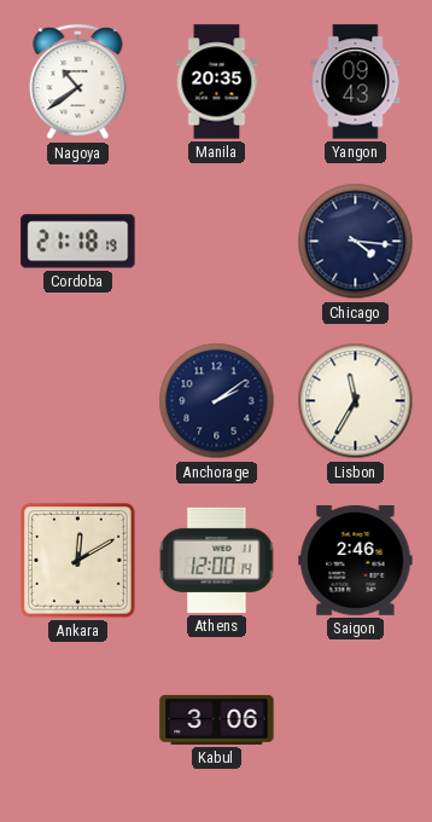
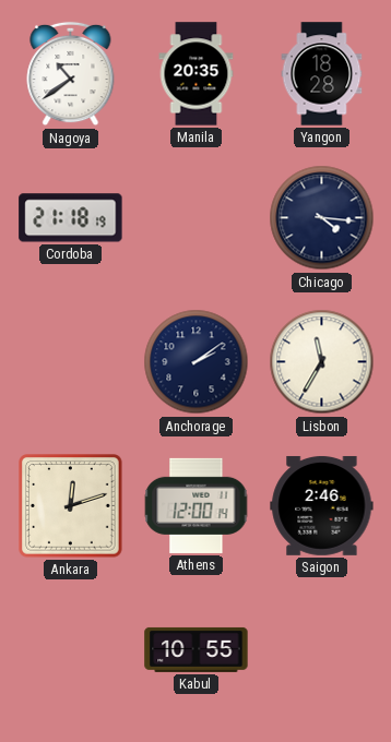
Yangon: 09:43 -> 18:28
Ankara: 12:10 -> 12:12
Kabul: 3:06 -> 10:55
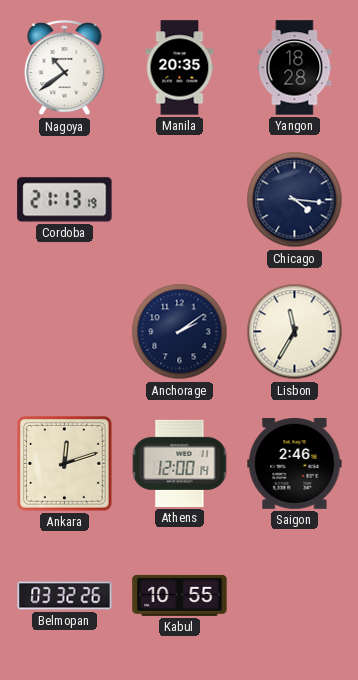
Cordoba: 21:18 -> 21:13
Belmopan: none -> 03:32
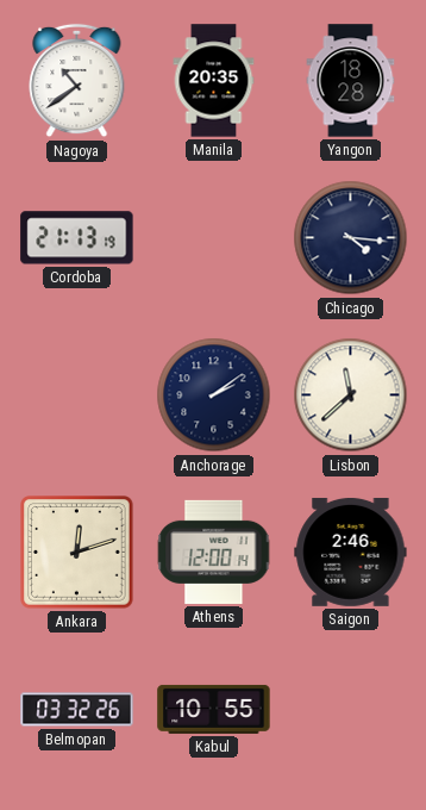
Lisbon: 11:35 -> 11:38
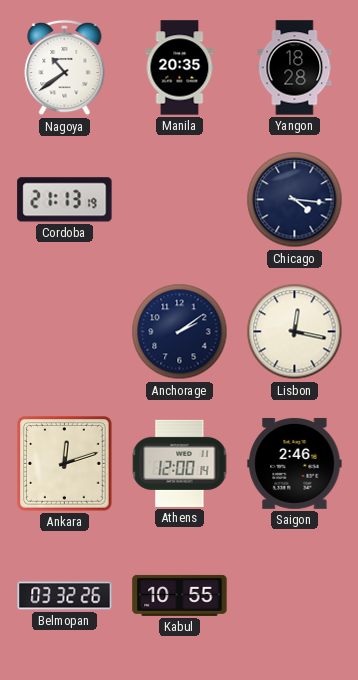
Lisbon: 11:38 -> 12:17
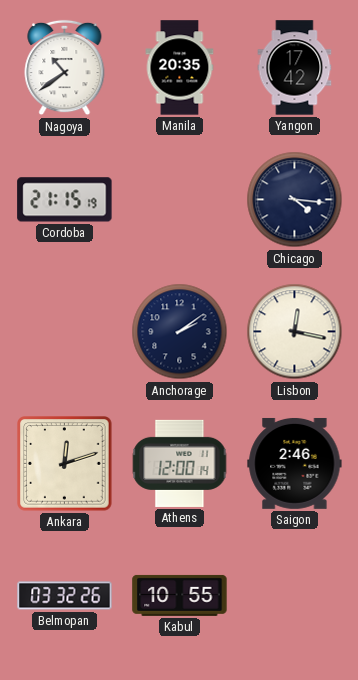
Yangon: 18:28 -> 17:42
Cordoba: 21:13 -> 21:15
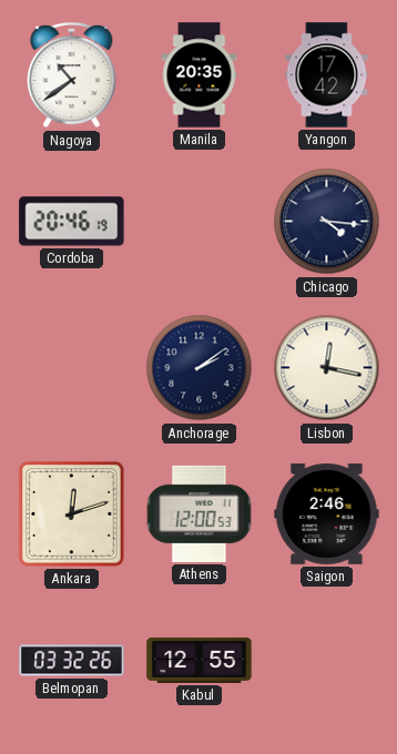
Cordoba: 21:15 -> 20:46
Athens: 12:00:14 -> 12:00:53
Kabul: 10:55 -> 12:55
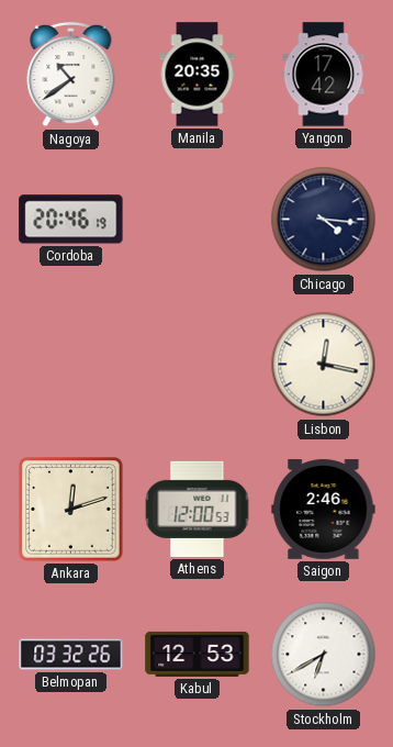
Anchorage: 2:09 -> none
Kabul: 12:55 -> 12:53
Stockholm: none -> 6:40
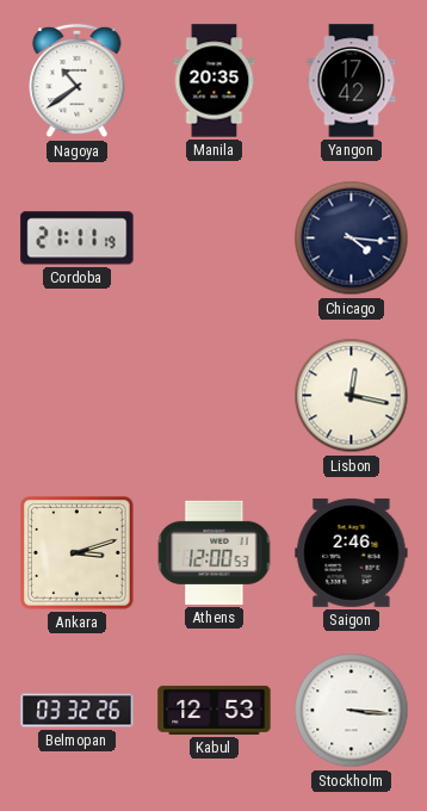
Cordoba: 20:46 -> 21:11
Ankara: 12:12 -> 3:12
Stockholm: 6:40 -> 3:16
